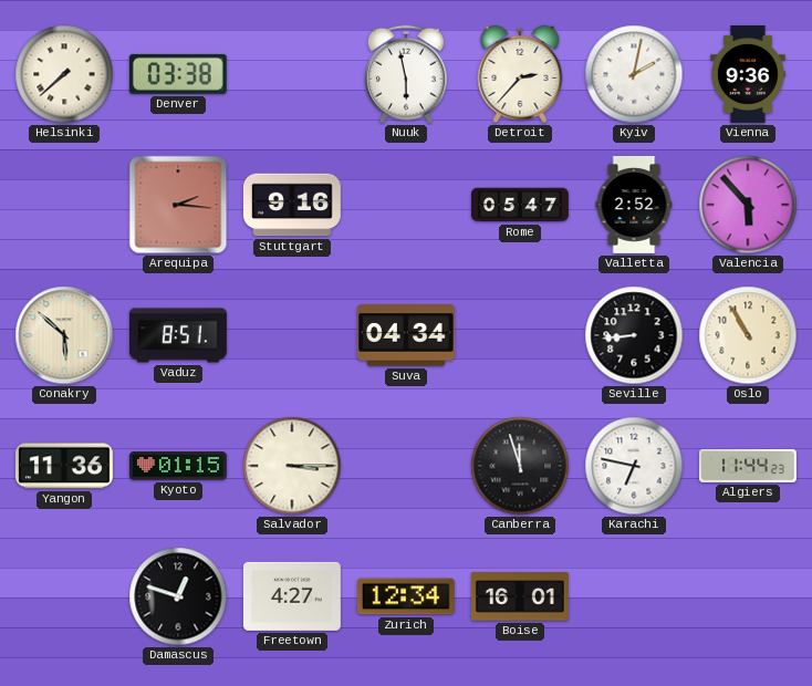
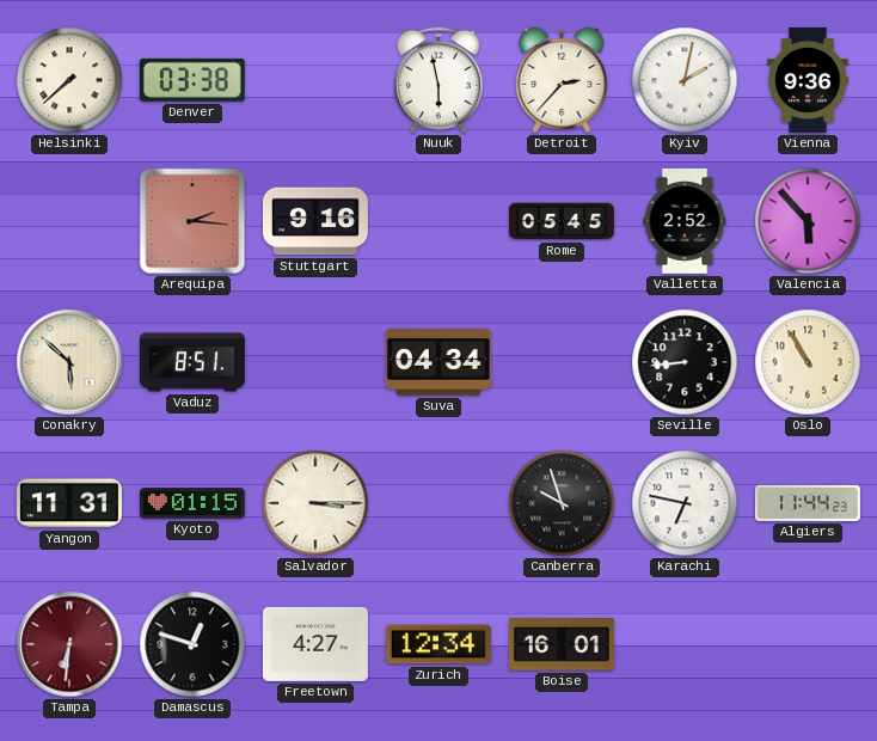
Rome: 05:47 -> 05:45
Yangon: 11:36 -> 11:31
Canberra: 11:57 -> 9:57
Tampa: none -> 6:31
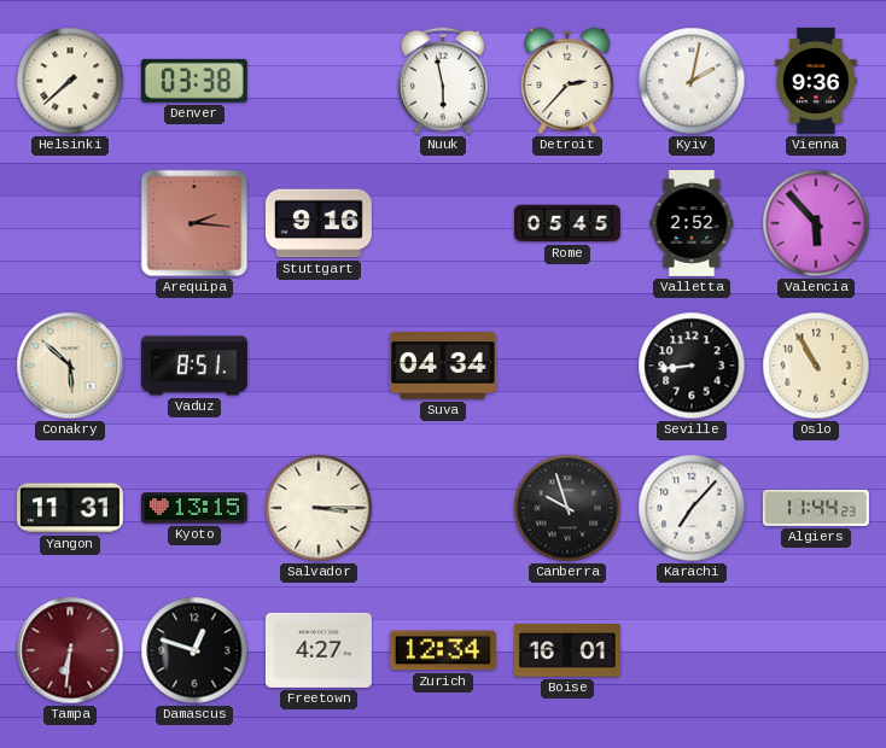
Kyoto: 01:15 -> 13:15
Karachi: 6:47 -> 7:07
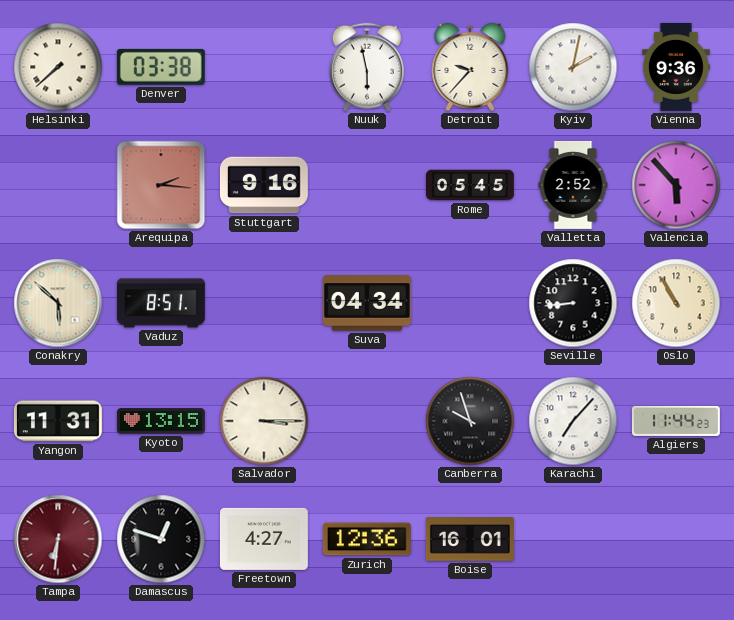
Detroit: 2:37 -> 9:37
Zurich: 12:34 -> 12:36
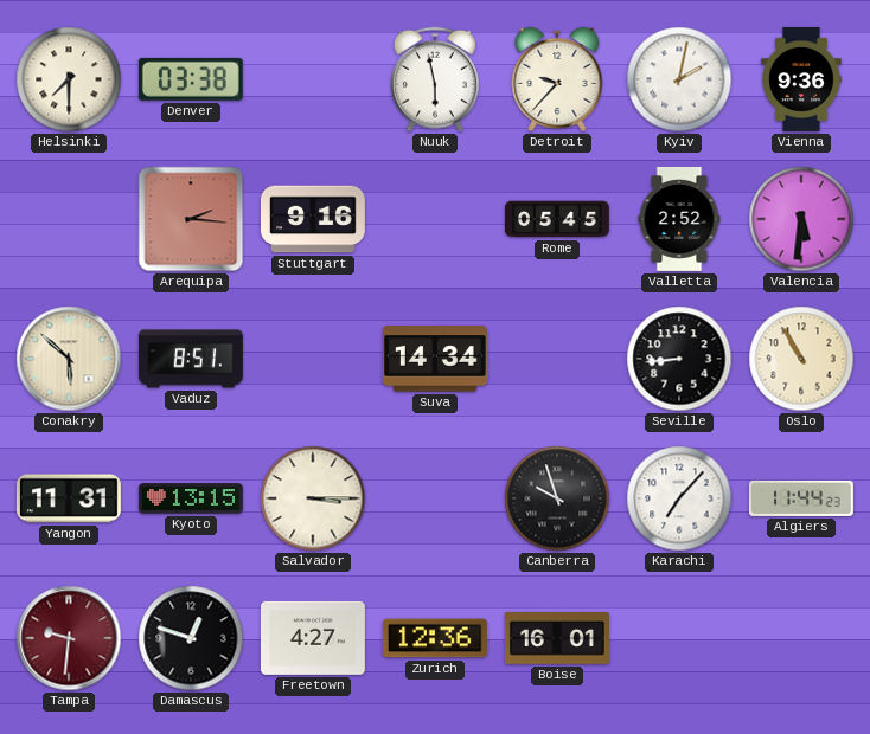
Helsinki: 7:38 -> 7:30
Valencia: 5:53 -> 5:31
Suva: 04:34 -> 14:34
Tampa: 6:31 -> 9:31
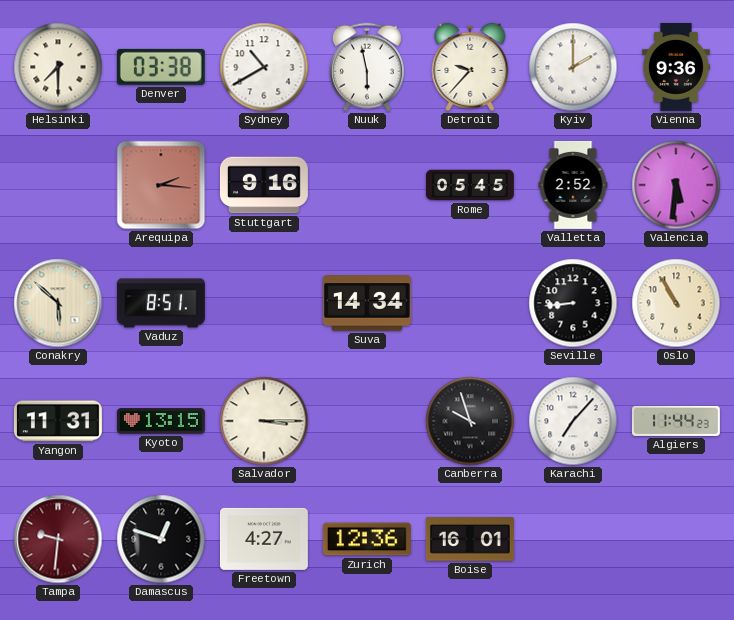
Sydney: none -> 10:40
Kyiv: 2:02 -> 2:00
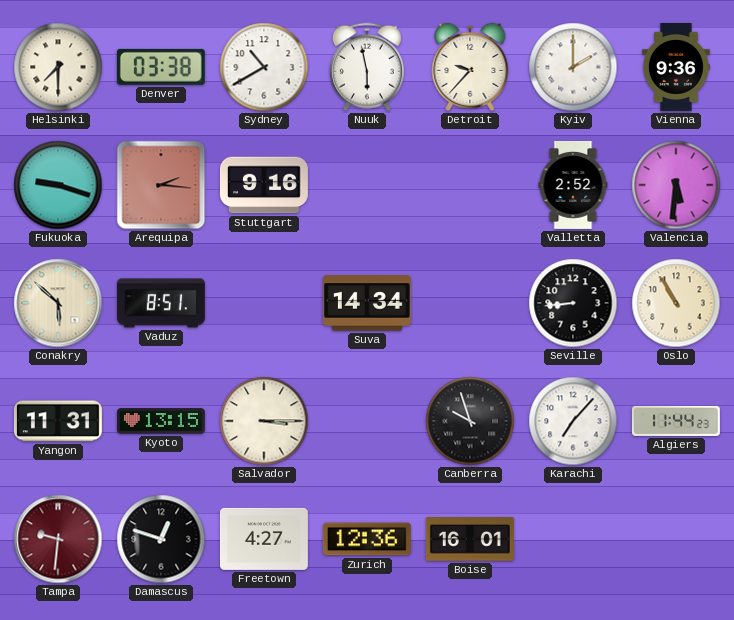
Fukuoka: none -> 9:18
Rome: 05:45 -> none
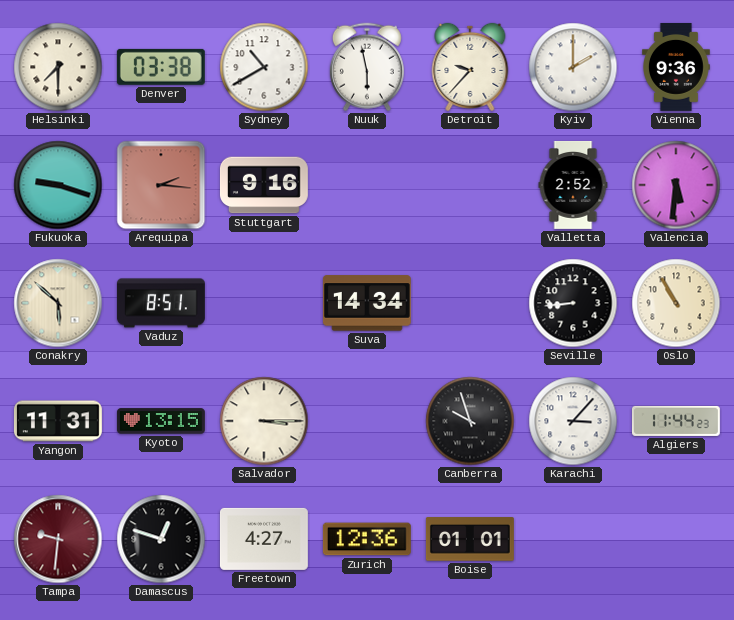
Karachi: 7:07 -> 3:07
Boise: 16:01 -> 01:01
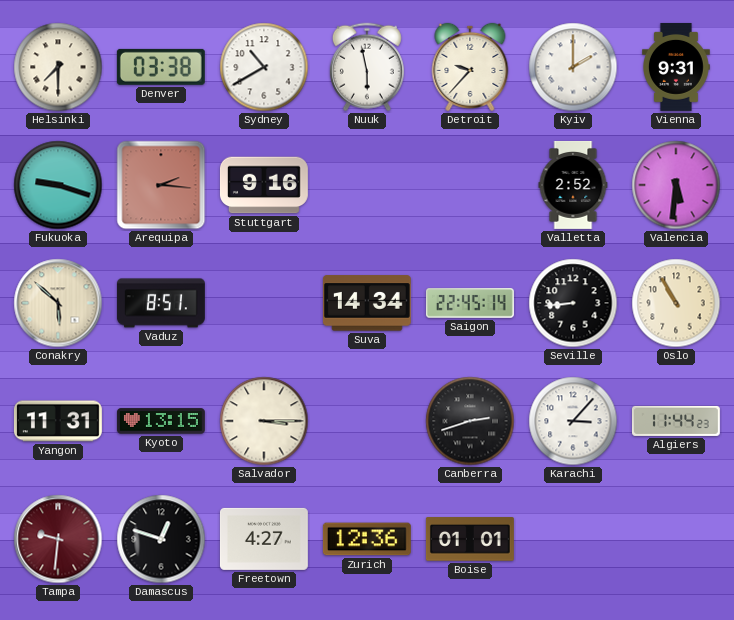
Vienna: 9:36 -> 9:31
Saigon: none -> 22:45
Canberra: 9:57 -> 2:42
